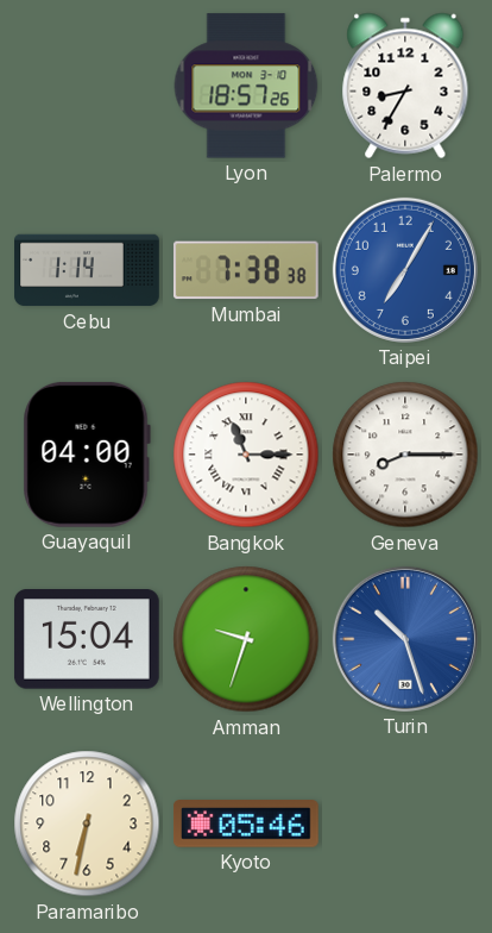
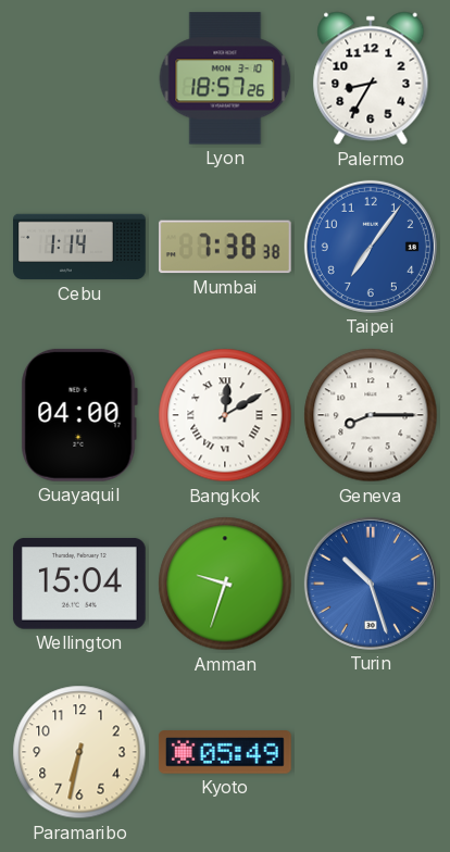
Taipei: 7:05 -> 7:06
Bangkok: 11:15 -> 12:10
Kyoto: 05:46 -> 05:49
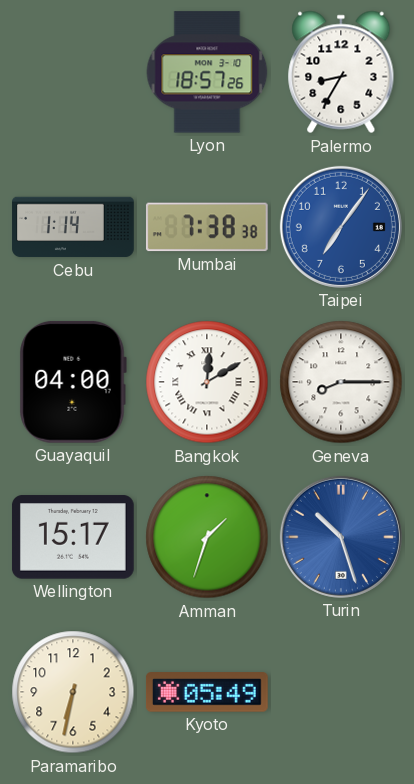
Wellington: 15:04 -> 15:17
Amman: 9:33 -> 1:33
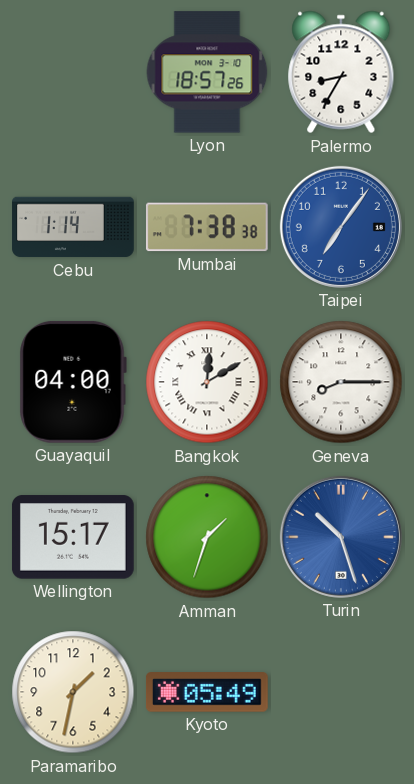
Paramaribo: 6:32 -> 1:32
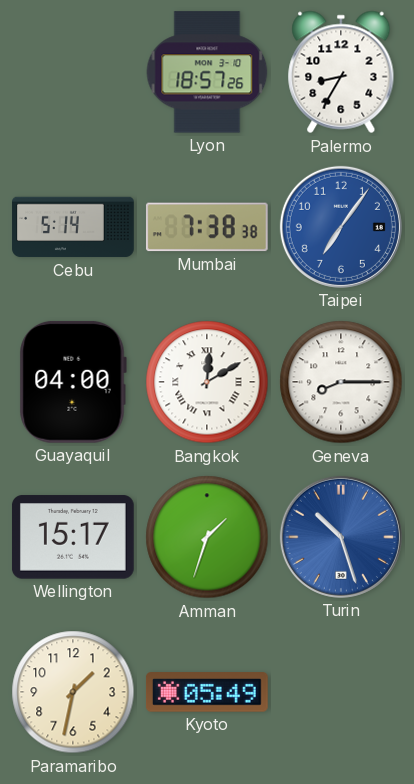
Cebu: 1:14 -> 5:14
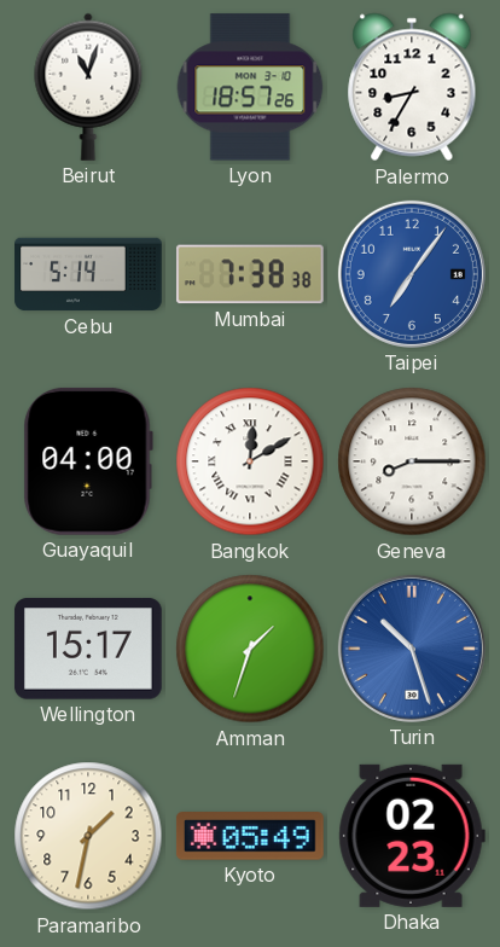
Beirut: none -> 11:03
Dhaka: none -> 02:23
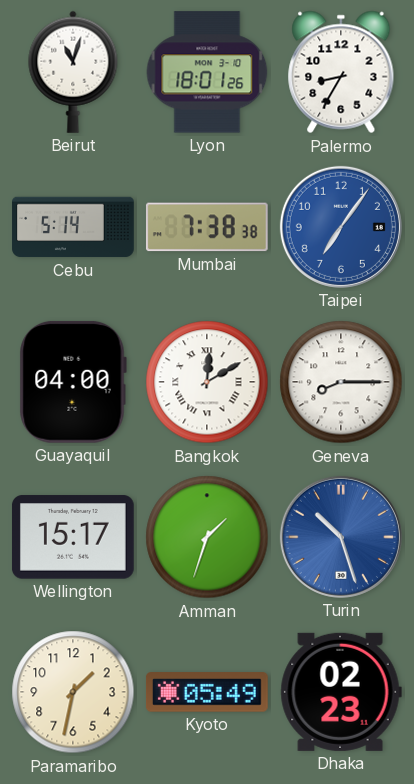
Lyon: 18:57 -> 18:01
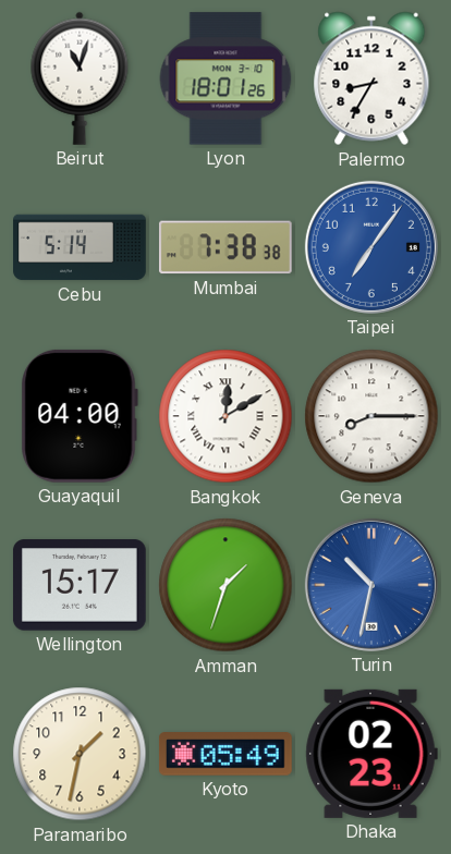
Turin: 10:27 -> 10:32
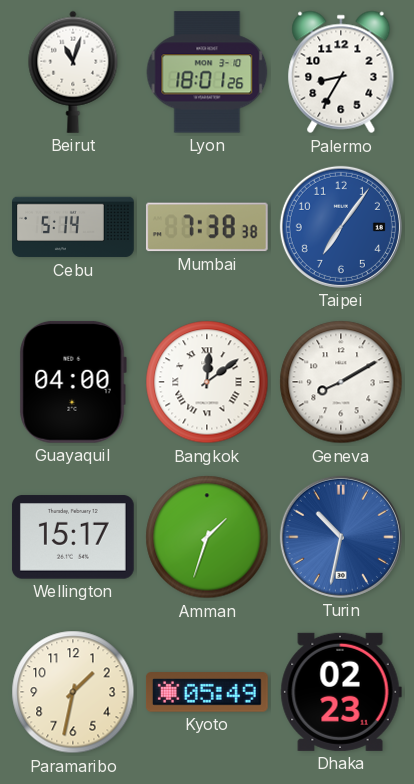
Bangkok: 12:10 -> 12:09
Geneva: 8:15 -> 8:10
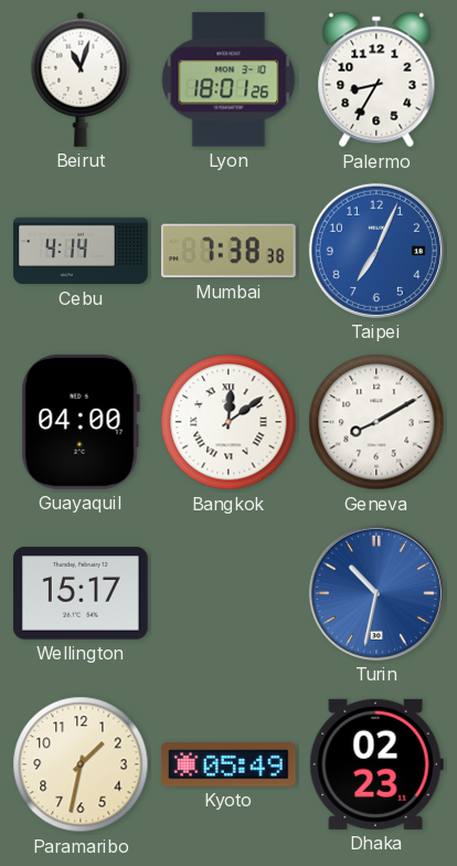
Cebu: 5:14 -> 4:14
Taipei: 7:06 -> 7:04
Amman: 1:33 -> none
